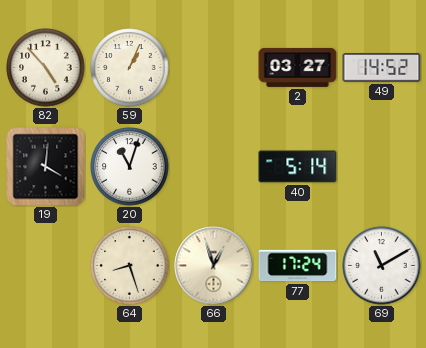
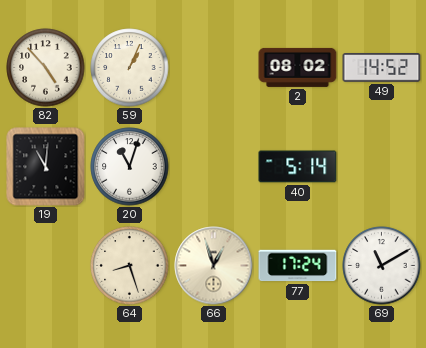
2: 03:27 -> 08:02
19: 4:01 -> 11:01
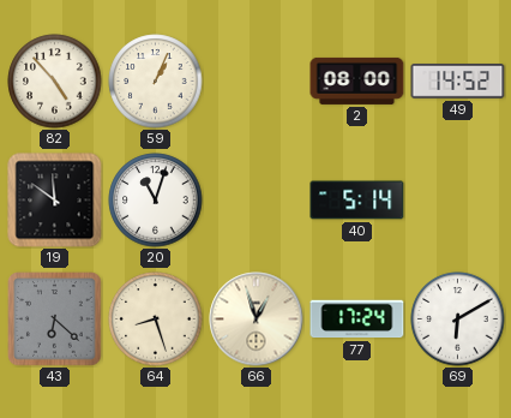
2: 08:02 -> 08:00
19: 11:01 -> 11:51
43: none -> 6:22
69: 11:10 -> 6:10
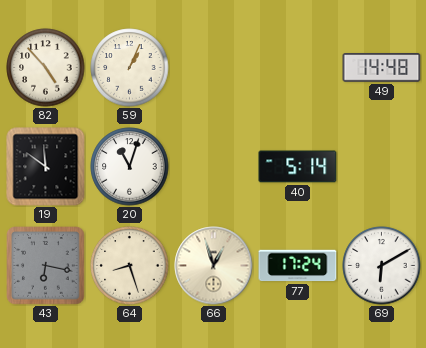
2: 08:00 -> none
49: 14:52 -> 14:48
43: 6:22 -> 6:17
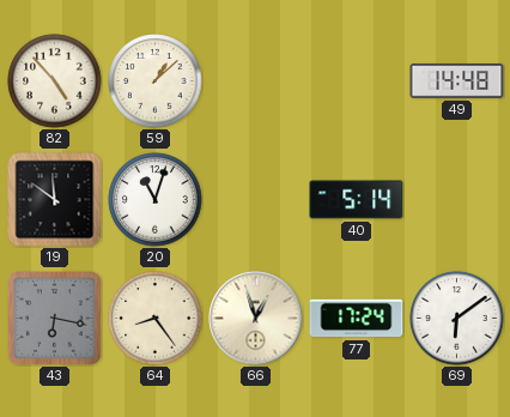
59: 1:04 -> 1:08
64: 8:27 -> 8:24
69: 6:10 -> 6:09
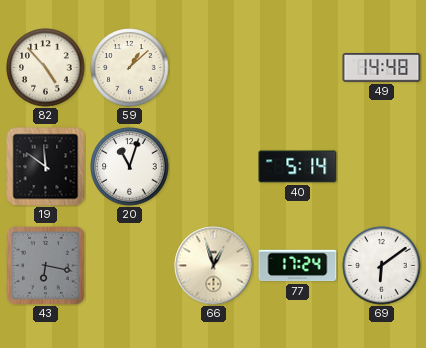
64: 8:24 -> none
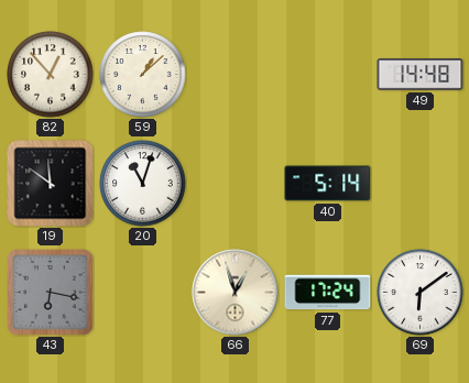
82: 4:53 -> 12:53
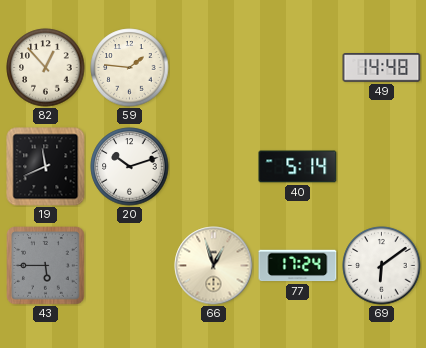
59: 1:08 -> 1:46
19: 11:51 -> 11:41
20: 11:03 -> 10:12
43: 6:17 -> 5:45
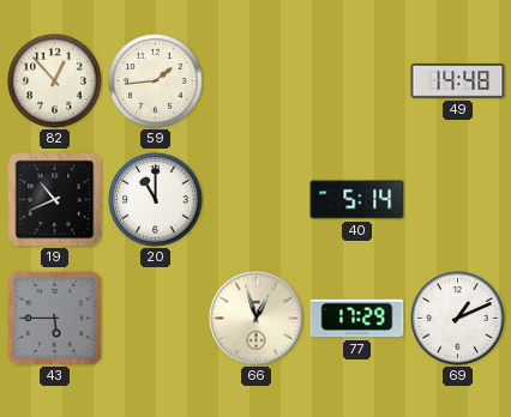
59: 1:46 -> 1:44
19: 11:41 -> 10:41
20: 10:12 -> 11:00
77: 17:24 -> 17:29
69: 6:09 -> 1:11
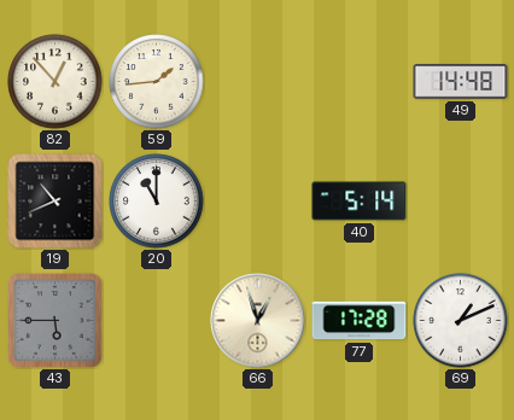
77: 17:29 -> 17:28
